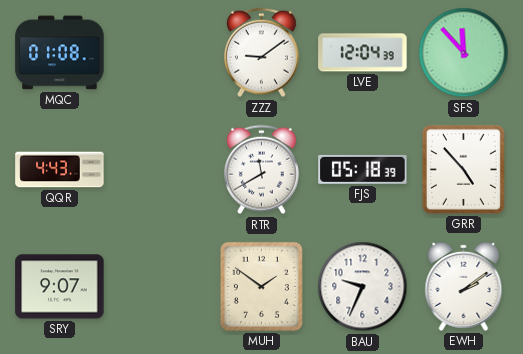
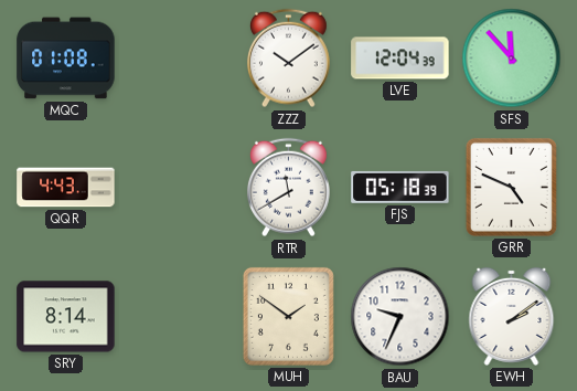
ZZZ: 9:09 -> 10:09
GRR: 4:53 -> 4:49
SRY: 9:07 -> 8:14
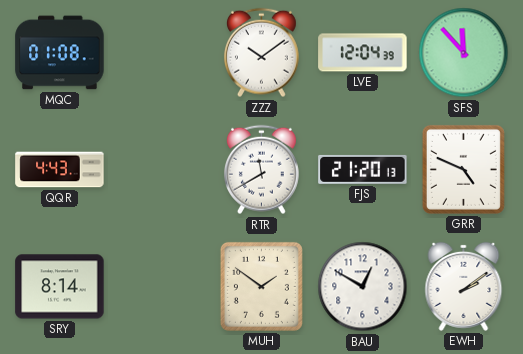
FJS: 05:18 -> 21:20
BAU: 9:34 -> 12:50
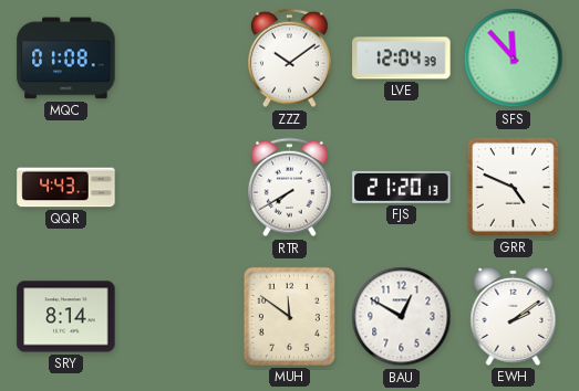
RTR: 11:40 -> 7:40
MUH: 1:51 -> 11:51
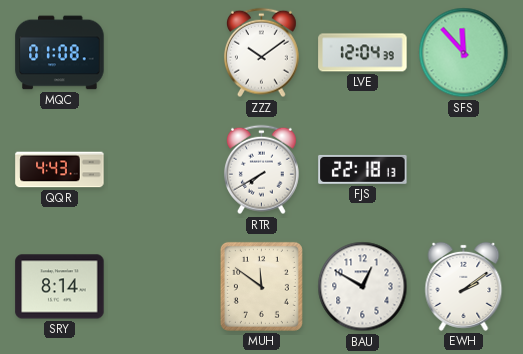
FJS: 21:20 -> 22:18
GRR: 4:49 -> none
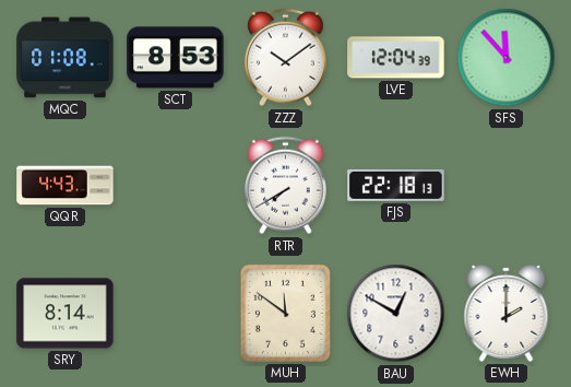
SCT: none -> 8:53
EWH: 2:09 -> 2:00
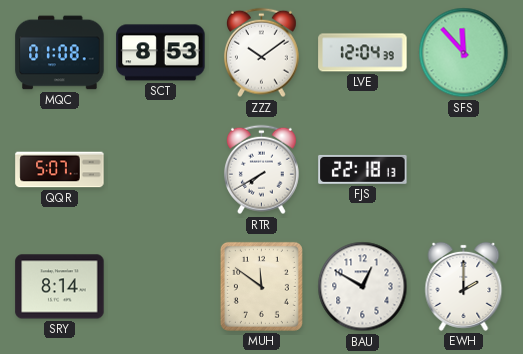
QQR: 4:43 -> 5:07
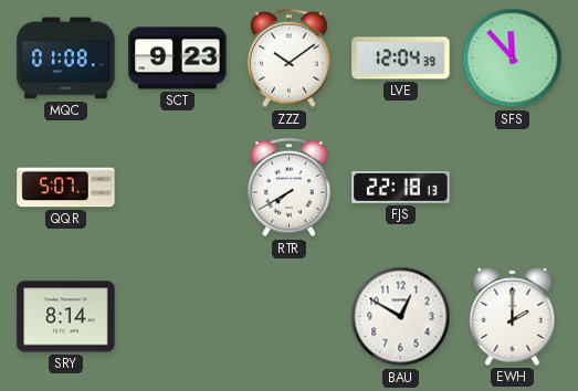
SCT: 8:53 -> 9:23
MUH: 11:51 -> none
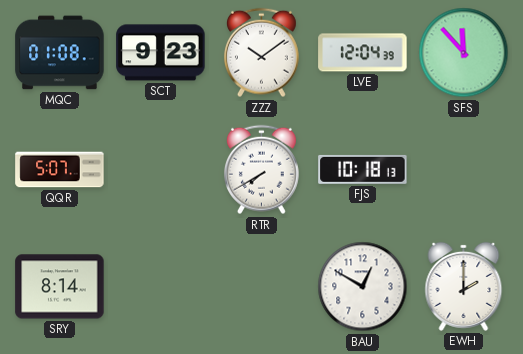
FJS: 22:18 -> 10:18
